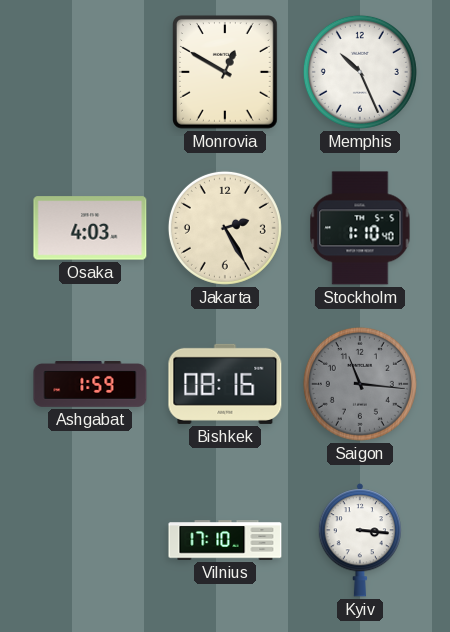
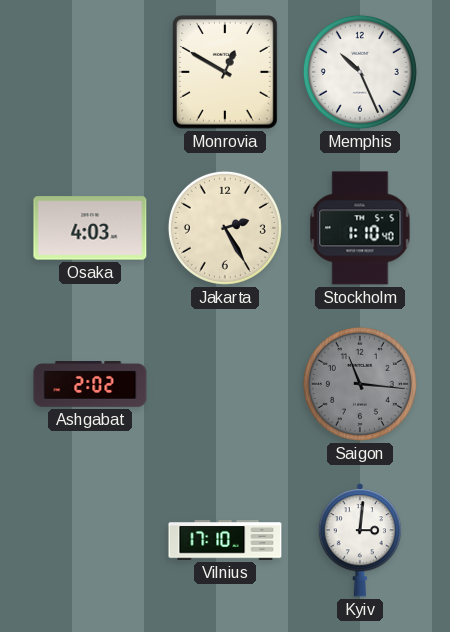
Ashgabat: 1:59 -> 2:02
Bishkek: 08:16 -> none
Kyiv: 3:16 -> 3:01
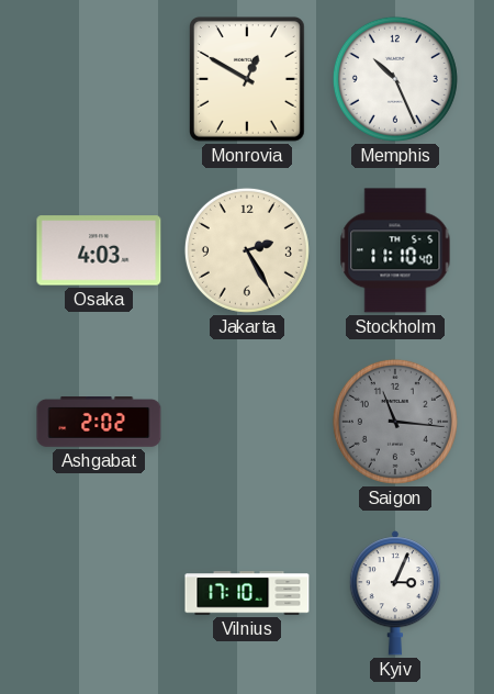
Stockholm: 1:10 -> 11:10
Kyiv: 3:01 -> 3:04
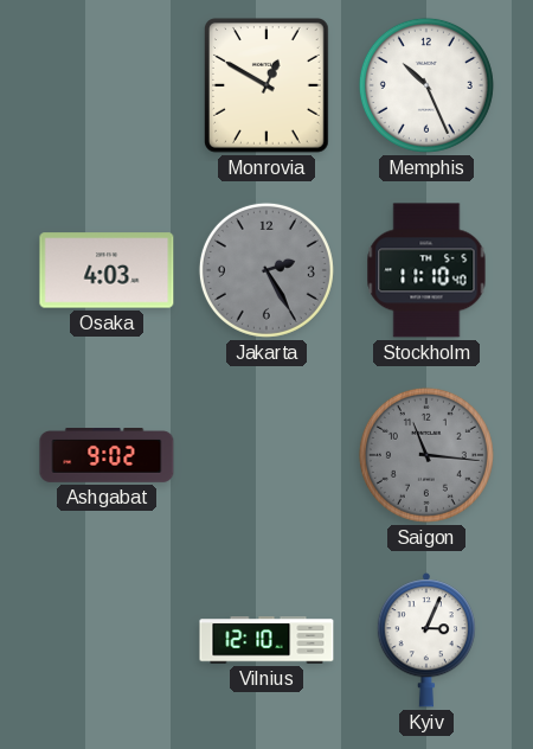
Jakarta dial: cream -> grey
Ashgabat: 2:02 -> 9:02
Vilnius: 17:10 -> 12:10
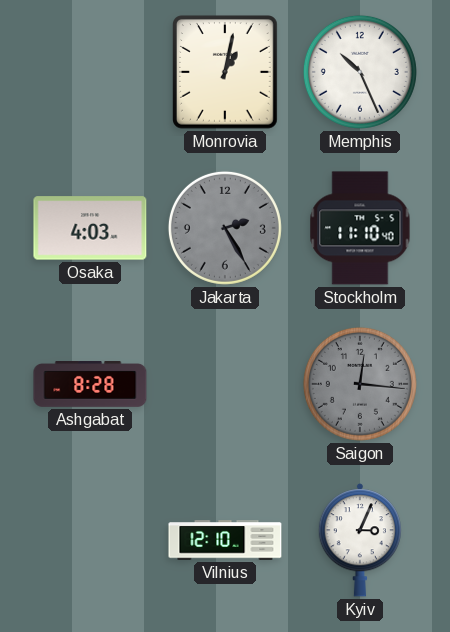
Monrovia: 12:50 -> 1:02
Ashgabat: 9:02 -> 8:28
Saigon: 11:16 -> 12:16
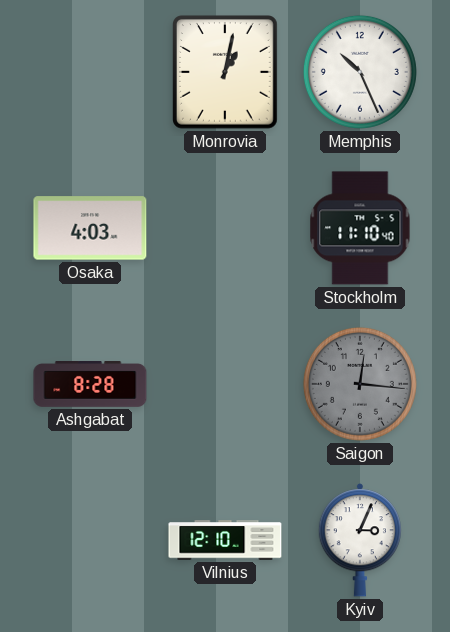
Jakarta: 2:25 -> none
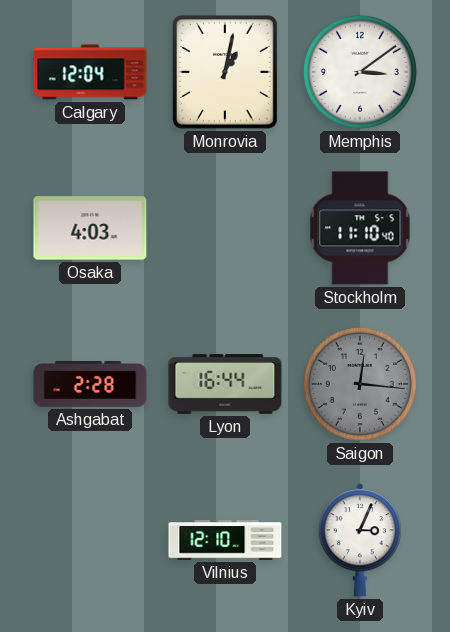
Calgary: none -> 12:04
Memphis: 10:26 -> 3:09
Ashgabat: 8:28 -> 2:28
Lyon: none -> 16:44
